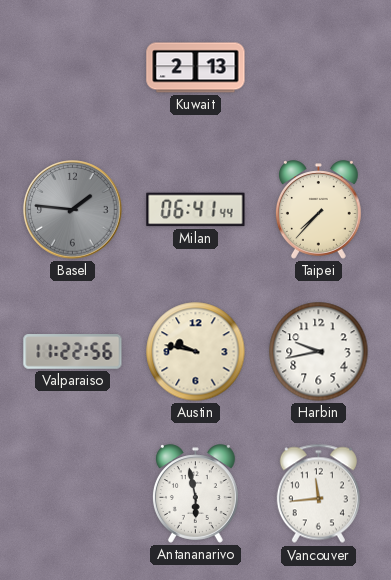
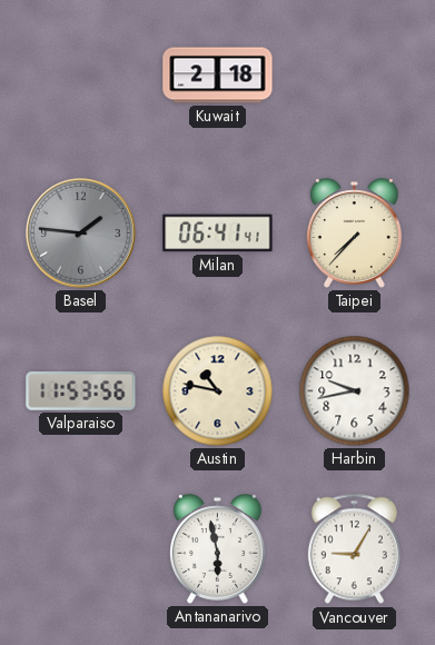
Kuwait: 2:13 -> 2:18
Milan: 06:41:44 -> 06:41:41
Valparaiso: 11:22 -> 11:53
Austin: 9:47 -> 10:47
Vancouver: 11:44 -> 9:05
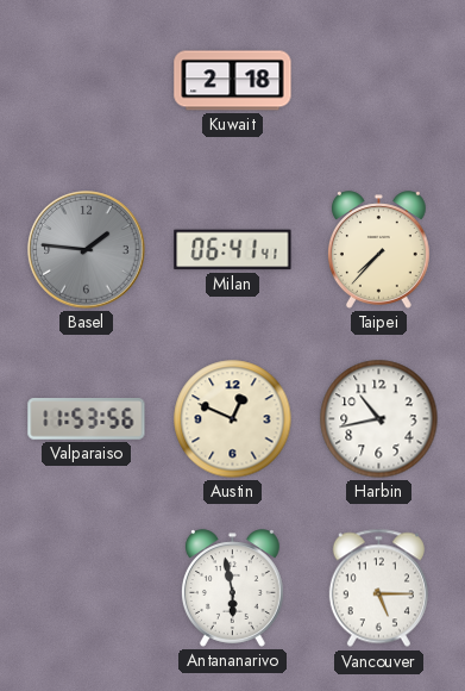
Austin: 10:47 -> 12:49
Harbin: 9:43 -> 10:43
Vancouver: 9:05 -> 5:15
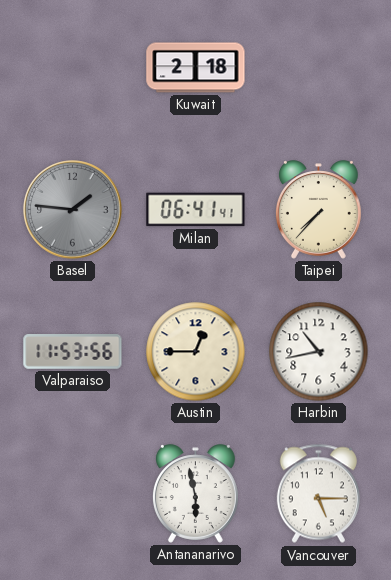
Austin: 12:49 -> 12:45
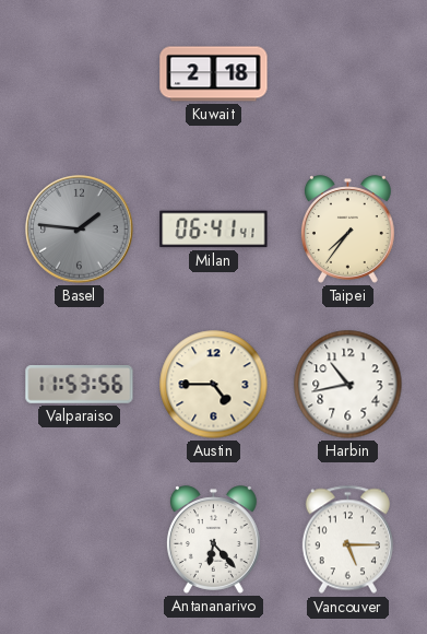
Taipei: 7:37 -> 7:36
Austin: 12:45 -> 4:45
Antananarivo: 5:58 -> 6:23
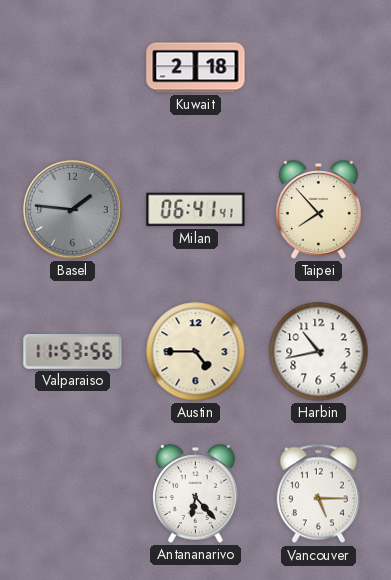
Taipei: 7:36 -> 7:53
